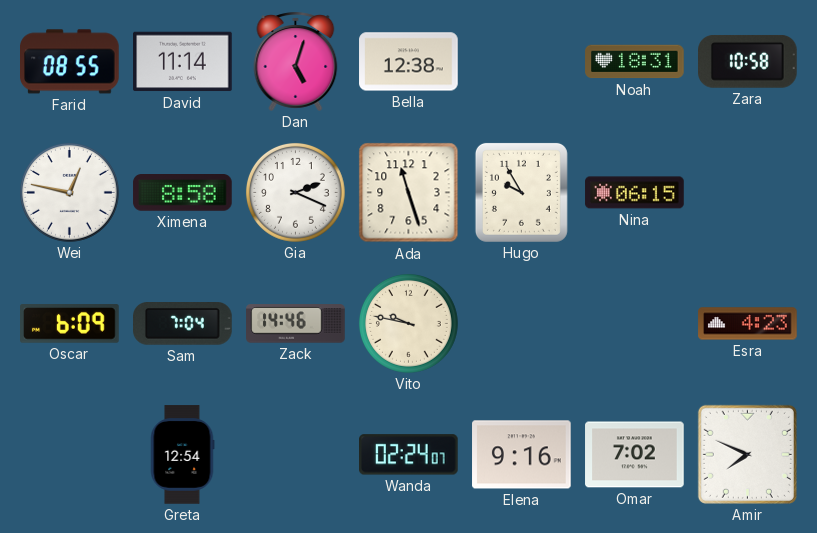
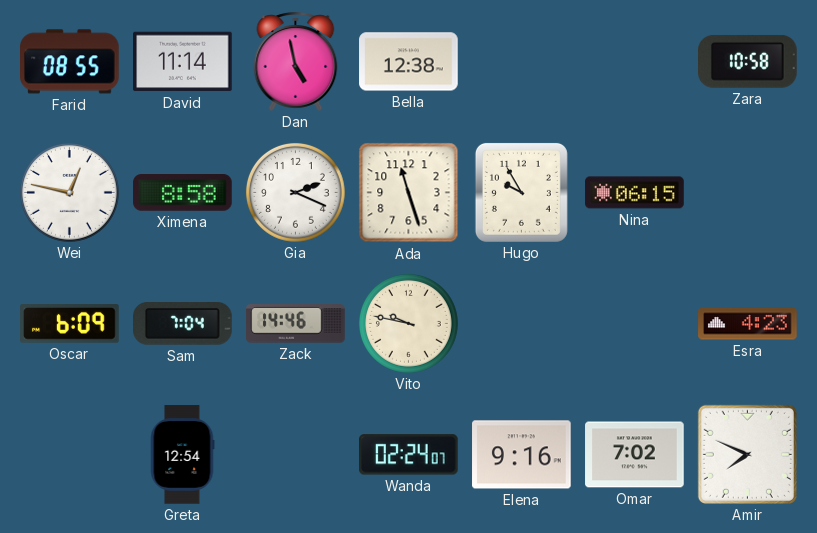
Dan: 5:03 -> 4:58
Noah: 18:31 -> none
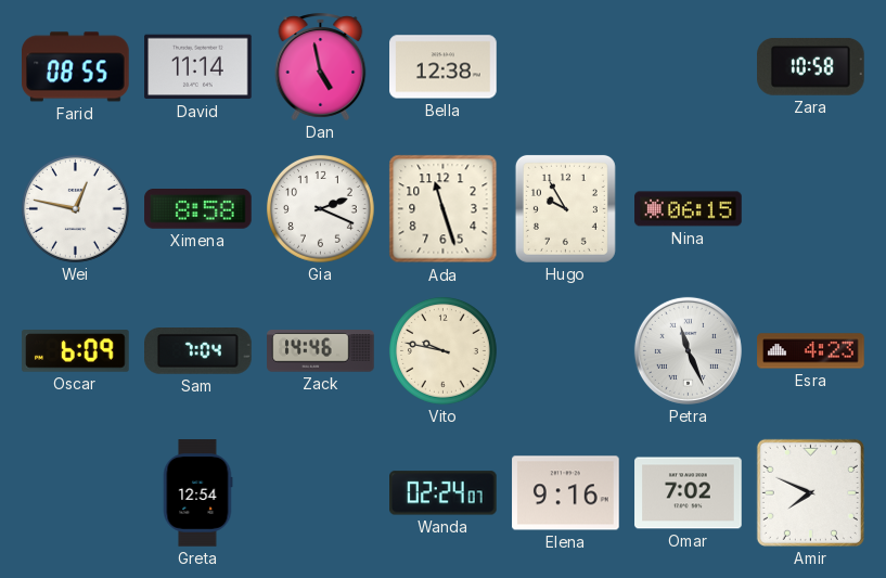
Petra: none -> 11:26
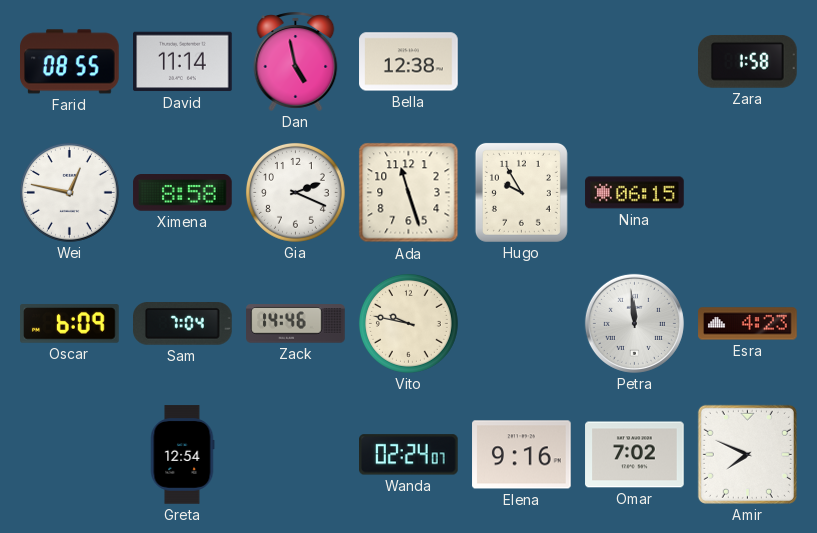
Zara: 10:58 -> 1:58
Petra: 11:26 -> 11:59
